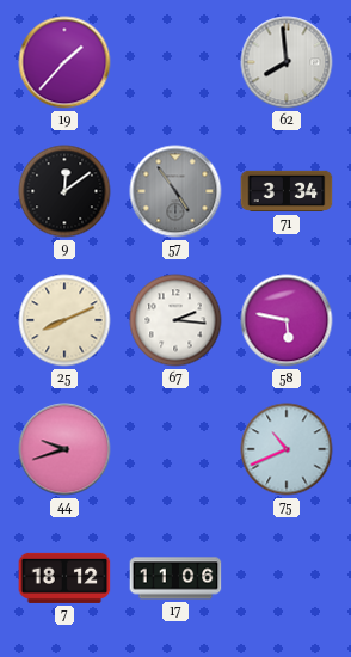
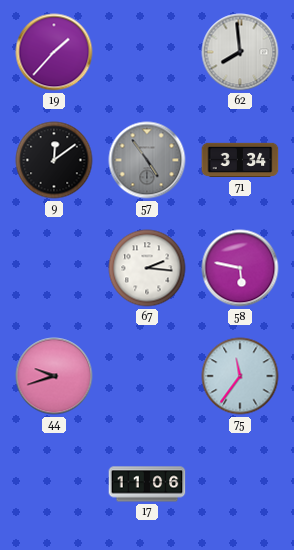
25: 8:11 -> none
75: 10:41 -> 11:36
7: 18:12 -> none
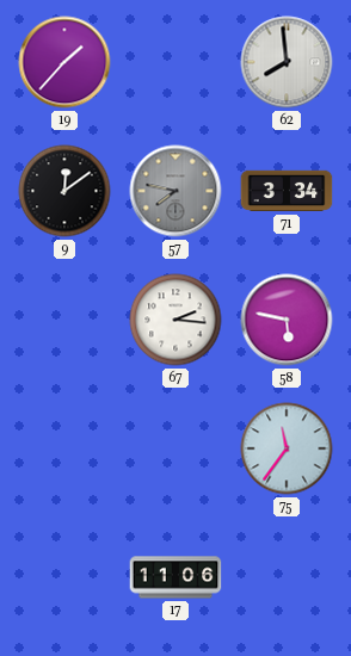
57: 4:54 -> 7:47
44: 9:42 -> none
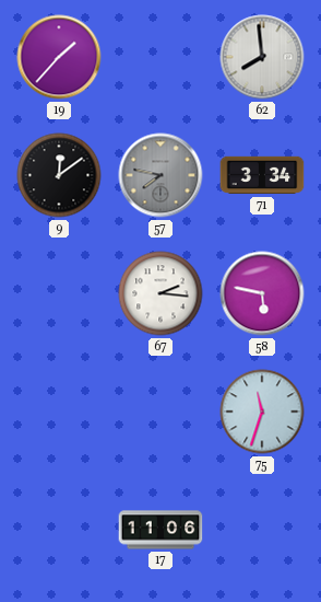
75: 11:36 -> 11:33
